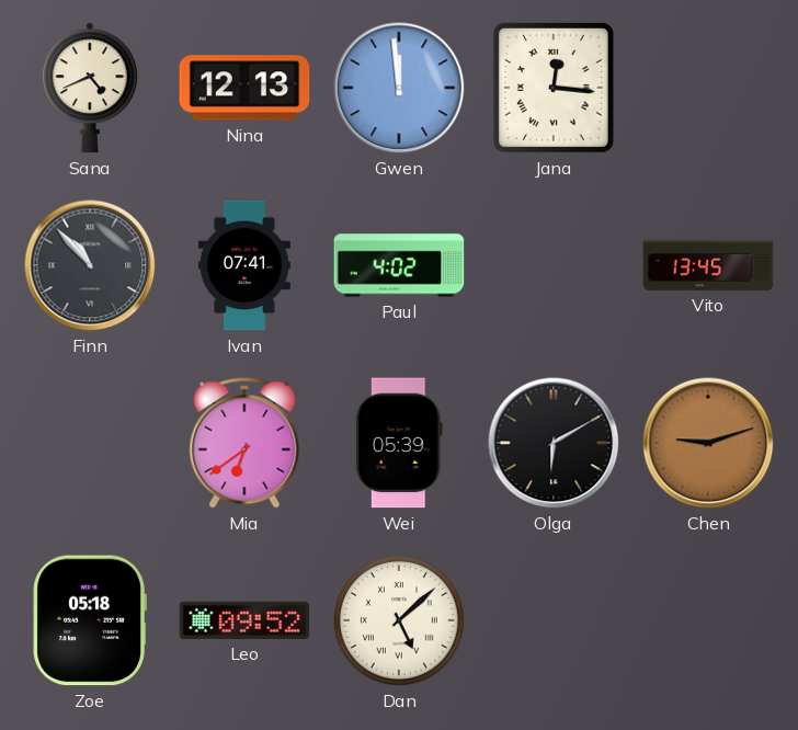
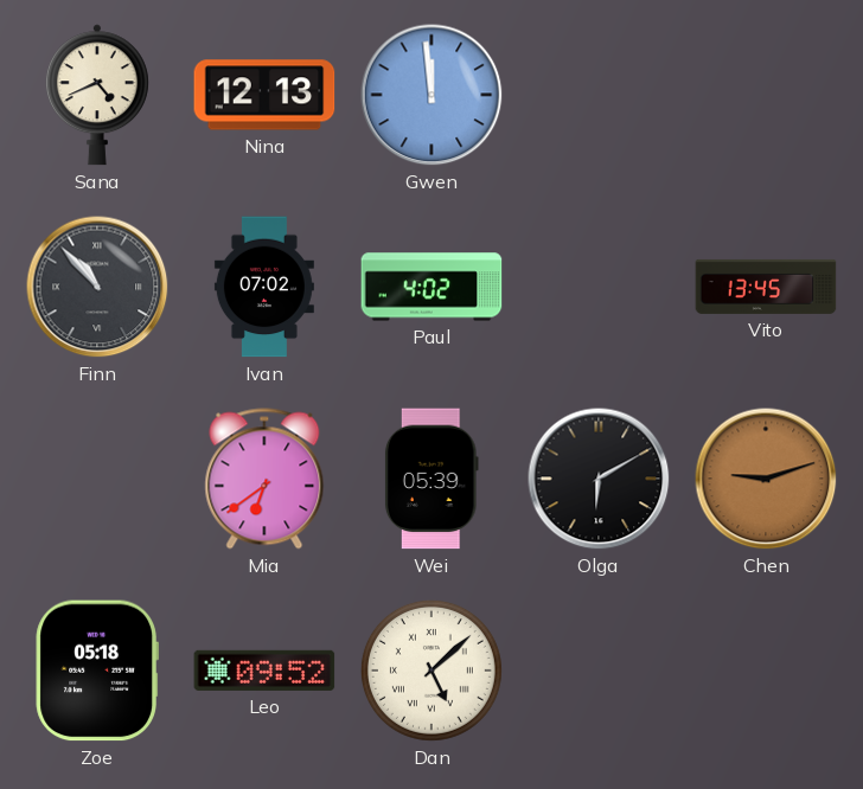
Jana: 12:16 -> none
Ivan: 07:41 -> 07:02
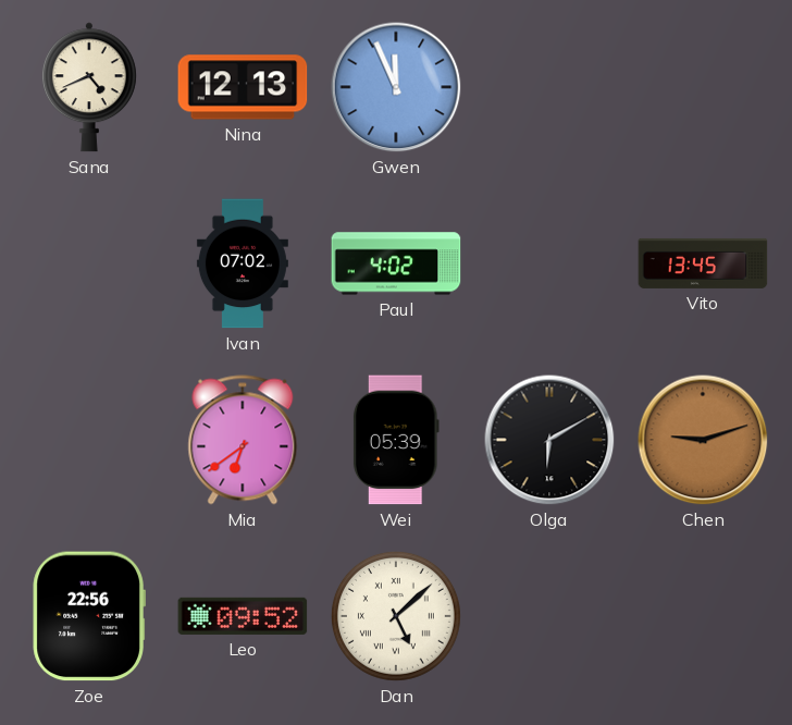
Gwen: 11:59 -> 11:56
Finn: 10:53 -> none
Zoe: 05:18 -> 22:56
